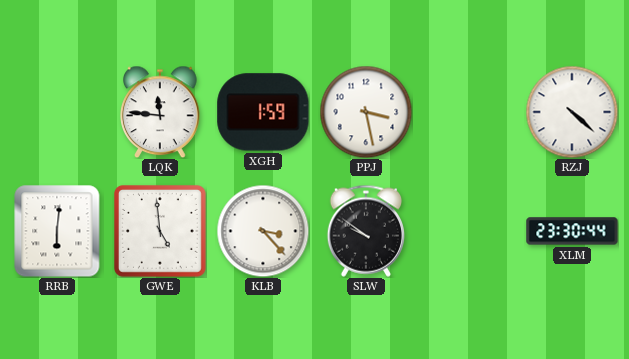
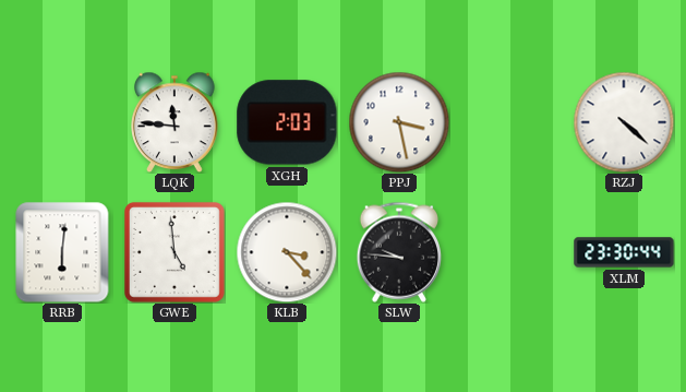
XGH: 1:59 -> 2:03
SLW: 9:51 -> 9:46
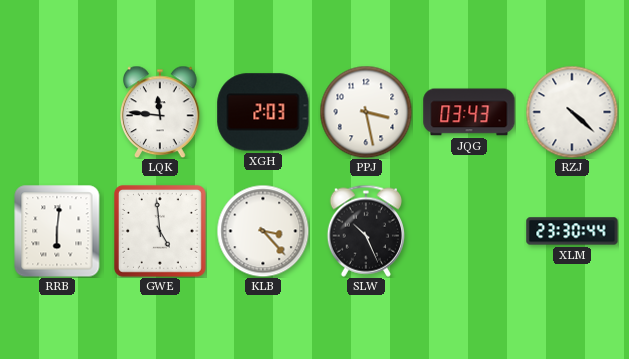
JQG: none -> 03:43
SLW: 9:46 -> 10:26
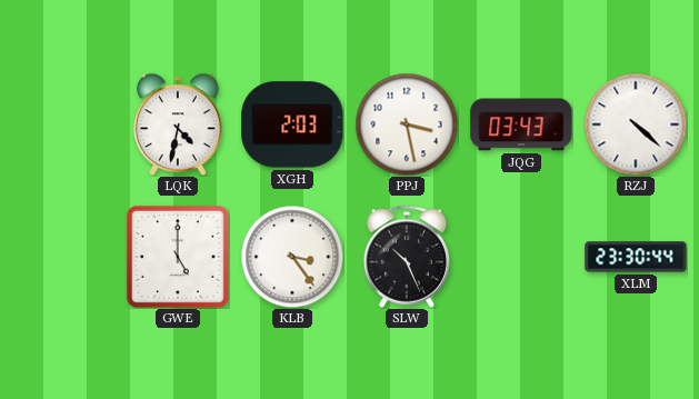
LQK: 11:46 -> 4:32
RRB: 6:01 -> none
GWE: 4:59 -> 5:00
KLB: 3:23 -> 3:24
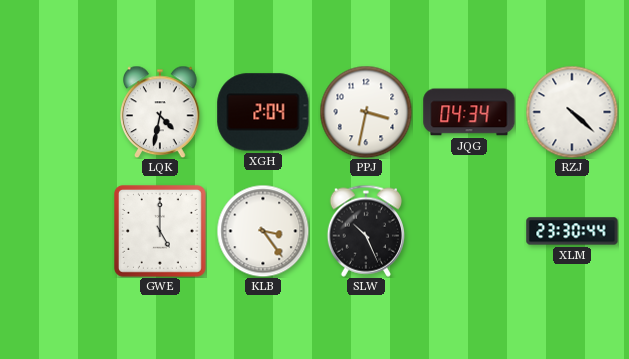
XGH: 2:03 -> 2:04
PPJ: 3:28 -> 3:32
JQG: 03:43 -> 04:34
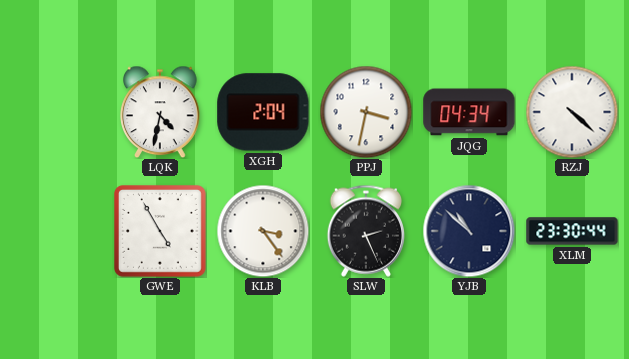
GWE: 5:00 -> 4:55
SLW: 10:26 -> 2:26
YJB: none -> 10:52
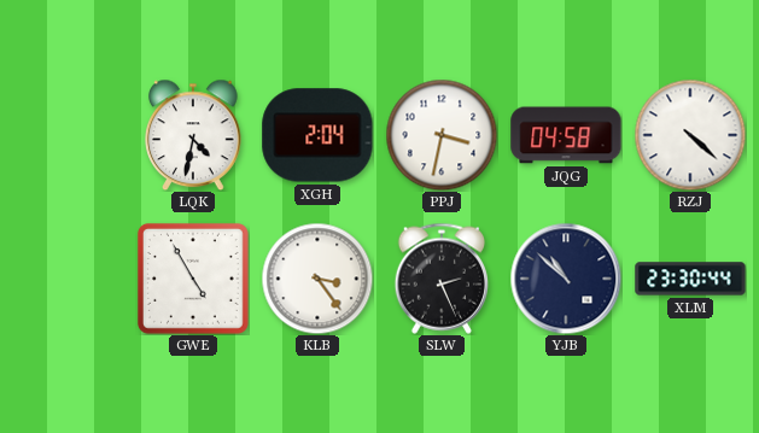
JQG: 04:34 -> 04:58
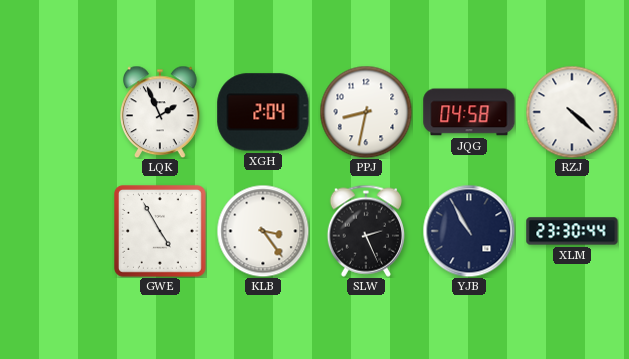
LQK: 4:32 -> 1:56
PPJ: 3:32 -> 8:32
YJB: 10:52 -> 10:55
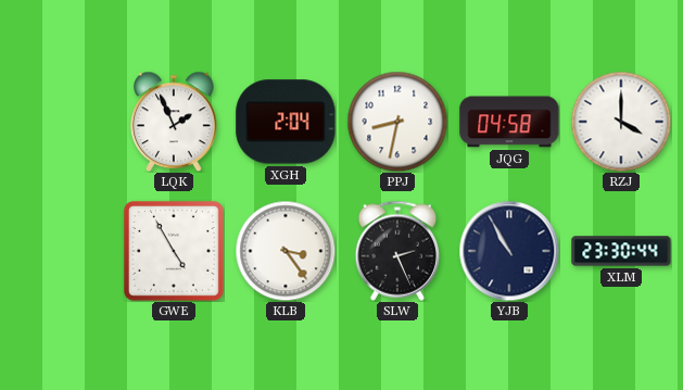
RZJ: 4:22 -> 4:00
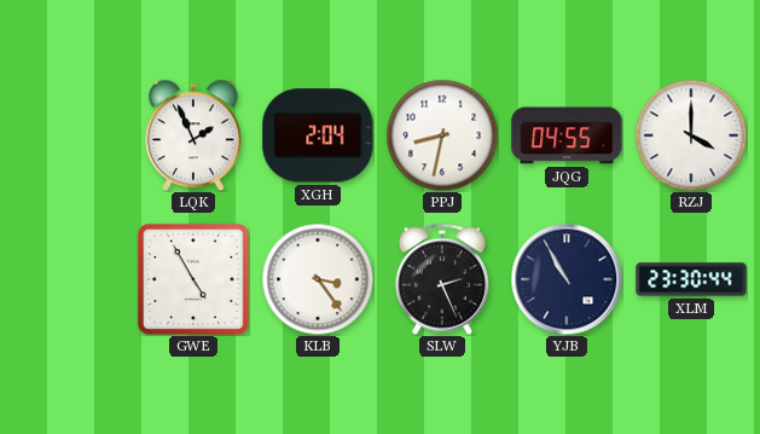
JQG: 04:58 -> 04:55
